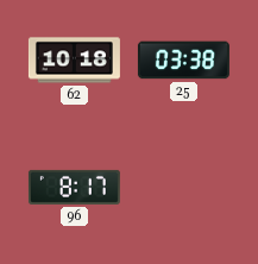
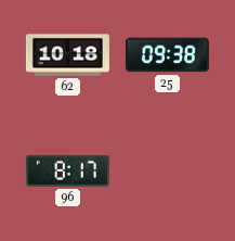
25: 03:38 -> 09:38
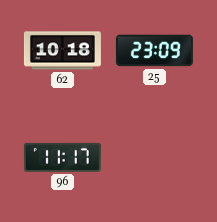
25: 09:38 -> 23:09
96: 8:17 -> 11:17
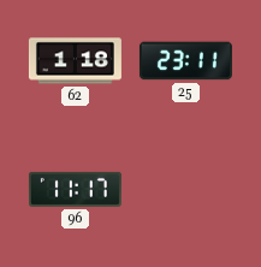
62: 10:18 -> 1:18
25: 23:09 -> 23:11
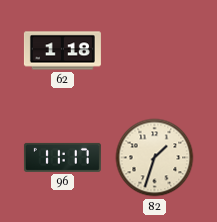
25: 23:11 -> none
82: none -> 1:33
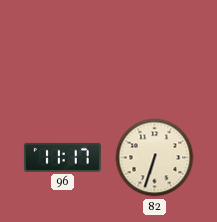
62: 1:18 -> none
82: 1:33 -> 6:33
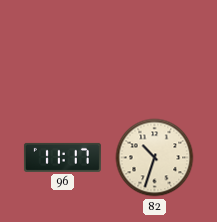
82: 6:33 -> 10:33
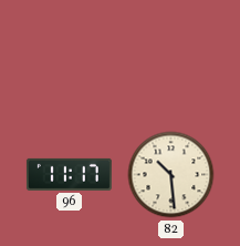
82: 10:33 -> 10:29
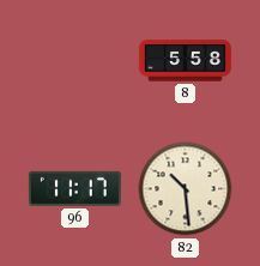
8: none -> 5:58
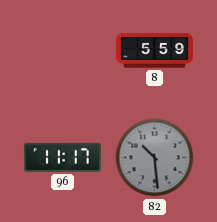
8: 5:58 -> 5:59
82 dial: cream -> grey
